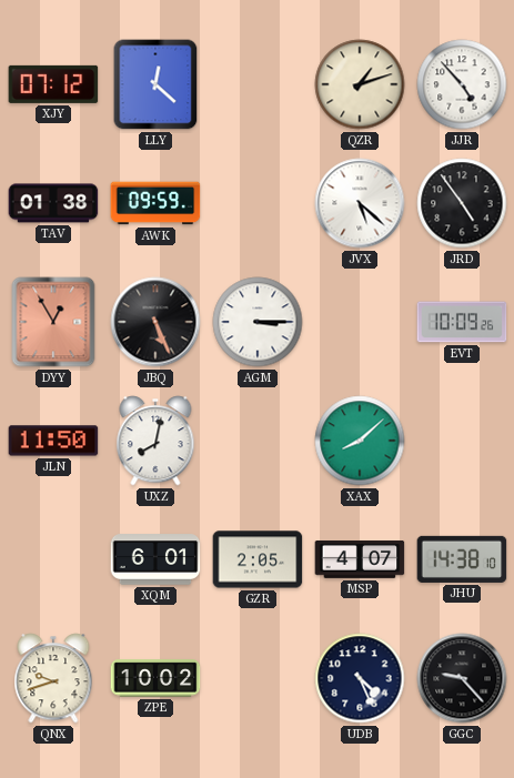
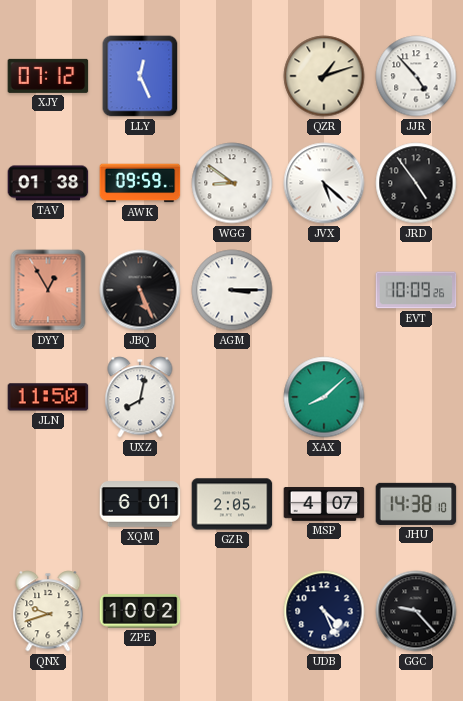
LLY: 12:22 -> 12:26
WGG: none -> 8:51
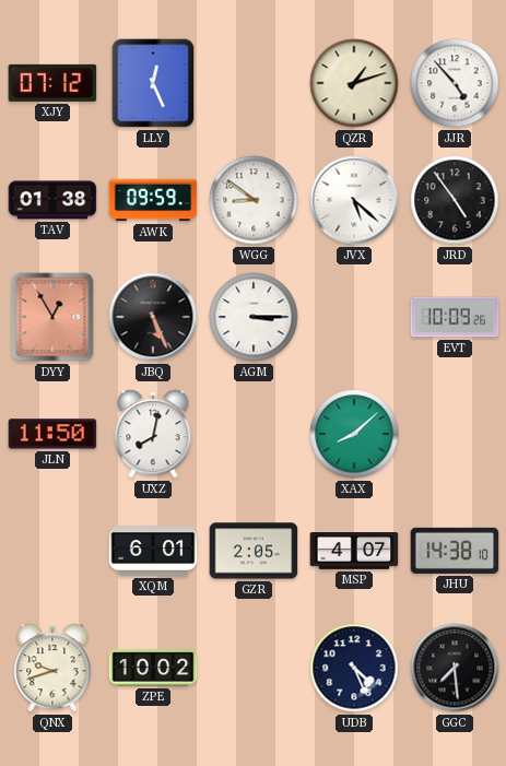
GGC: 9:23 -> 7:29
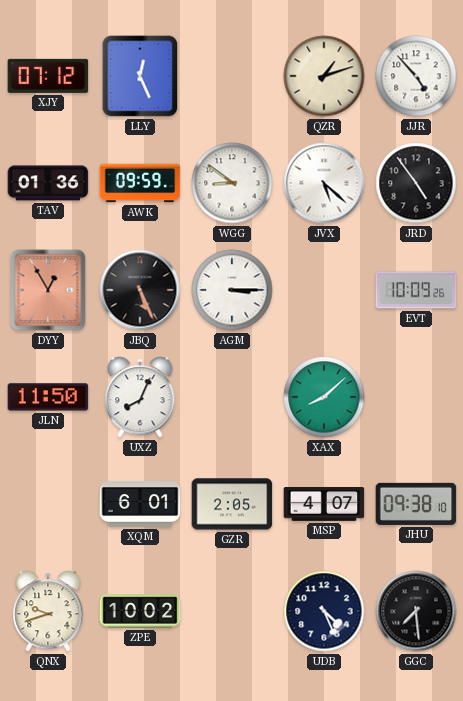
TAV: 01:38 -> 01:36
UXZ: 8:02 -> 8:04
JHU: 14:38 -> 09:38
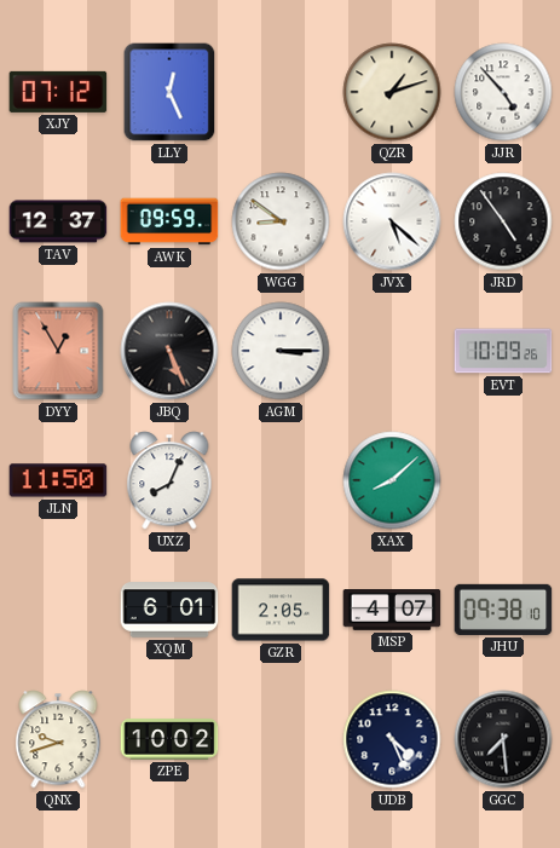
TAV: 01:36 -> 12:37
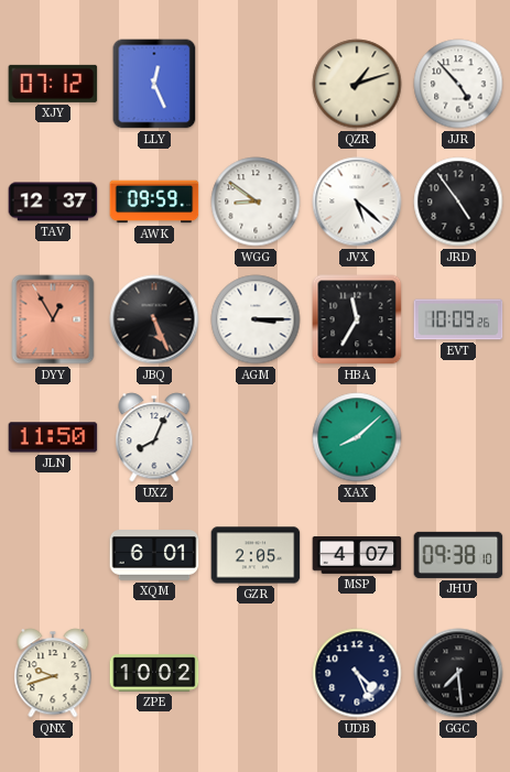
HBA: none -> 11:35
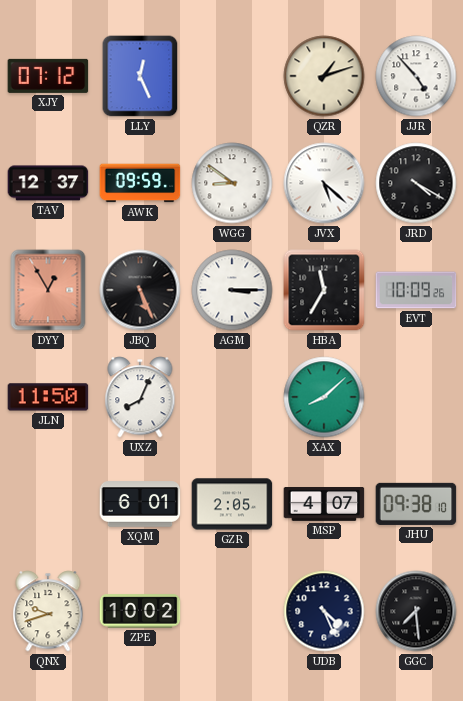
JRD: 4:54 -> 4:20
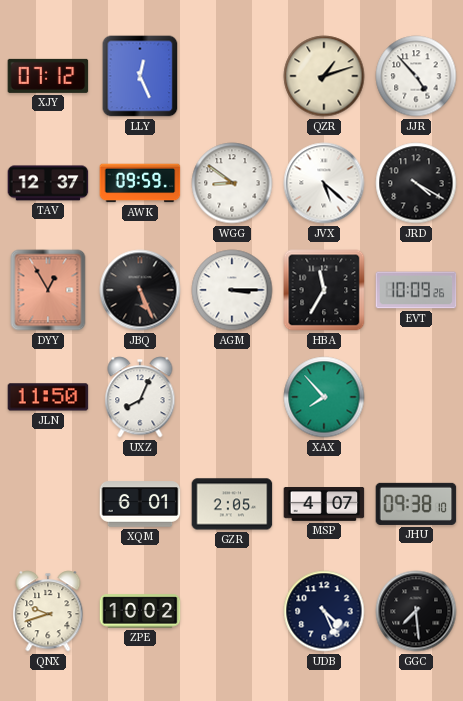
XAX: 8:08 -> 7:53
